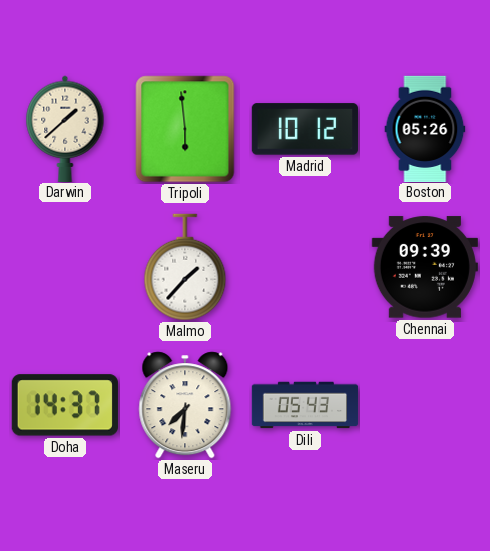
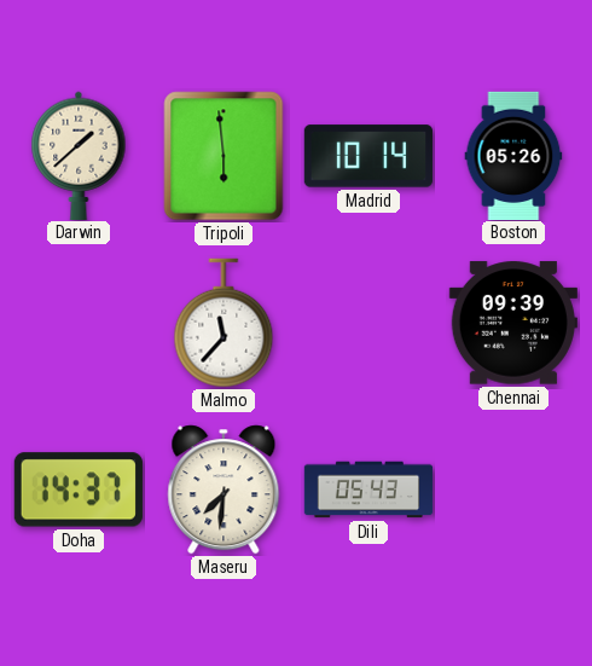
Madrid: 10:12 -> 10:14
Malmo: 1:37 -> 11:37
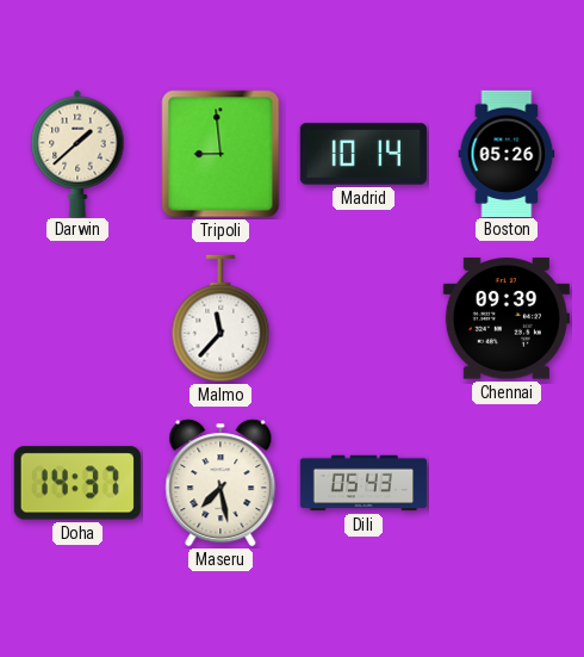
Tripoli: 5:59 -> 8:59
Maseru: 7:31 -> 7:28
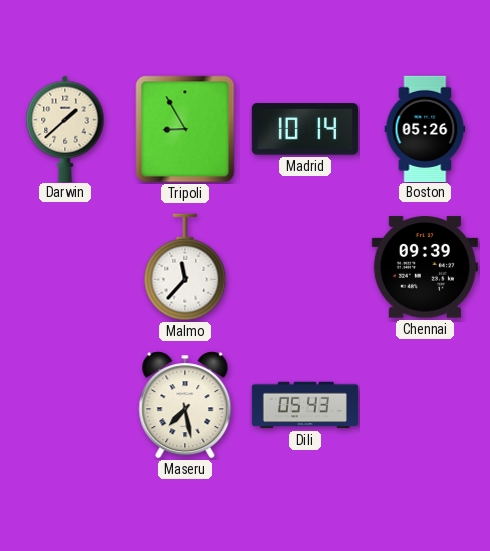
Tripoli: 8:59 -> 8:55
Doha: 14:37 -> none
